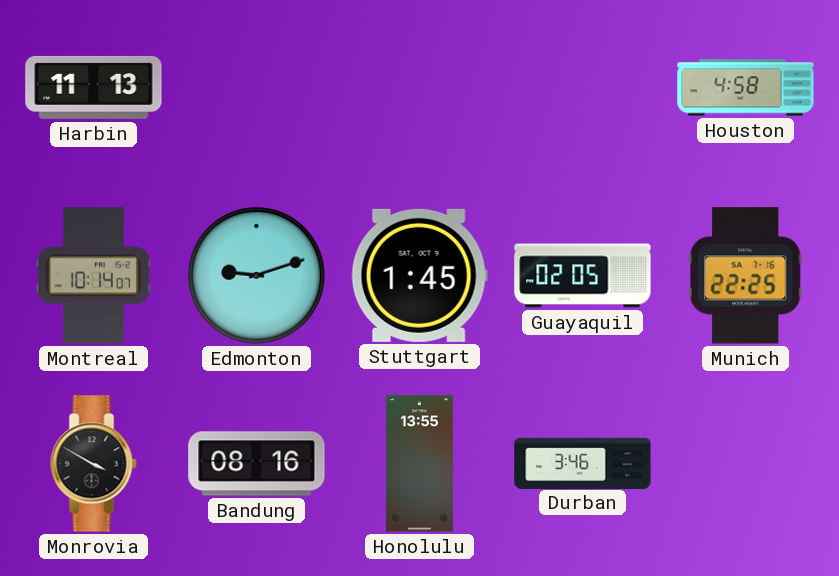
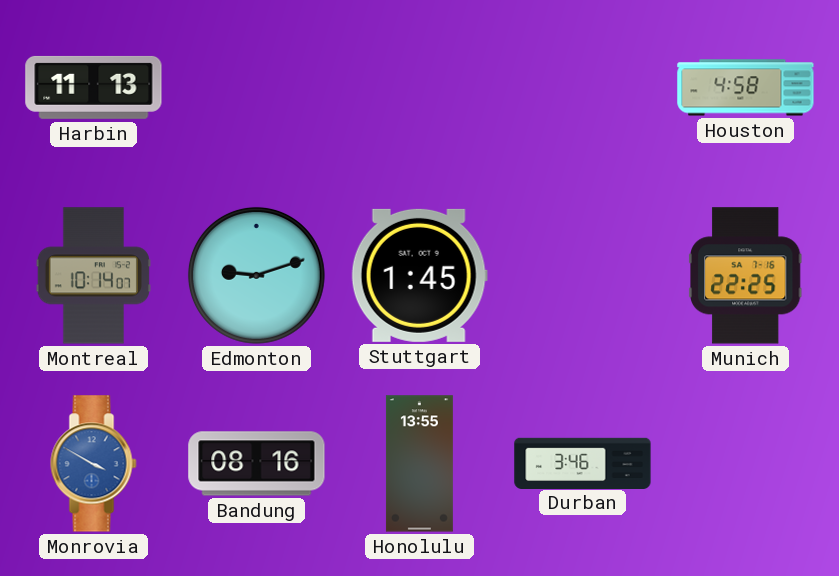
Guayaquil: 02:05 -> none
Monrovia dial: black -> blue
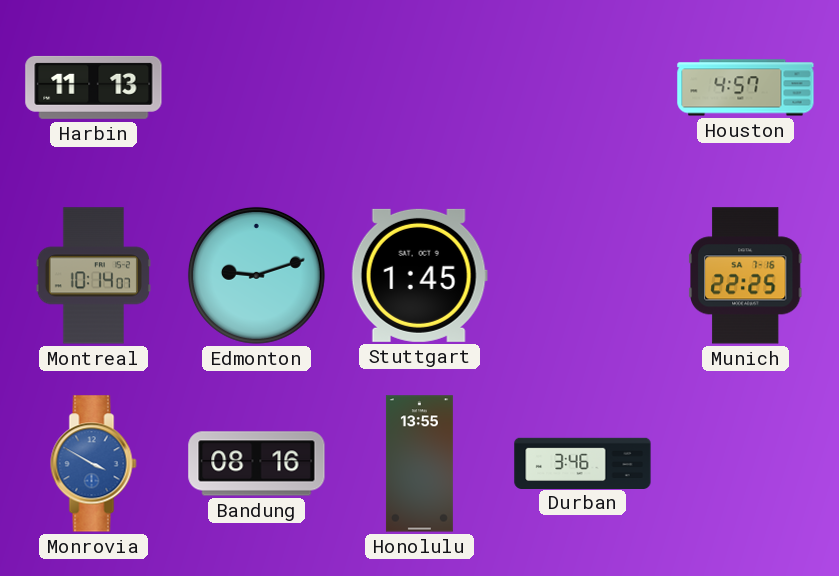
Houston: 4:58 -> 4:57
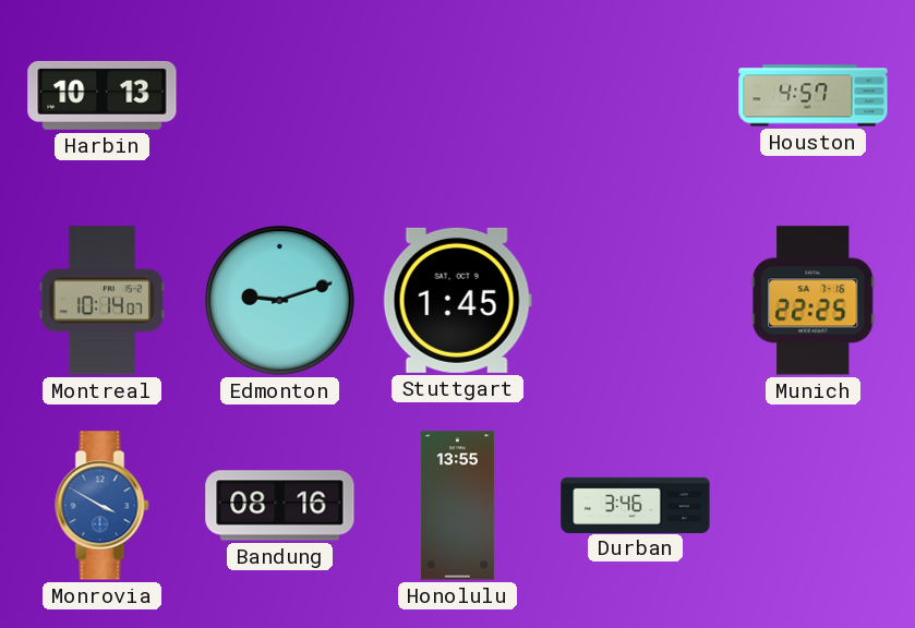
Harbin: 11:13 -> 10:13
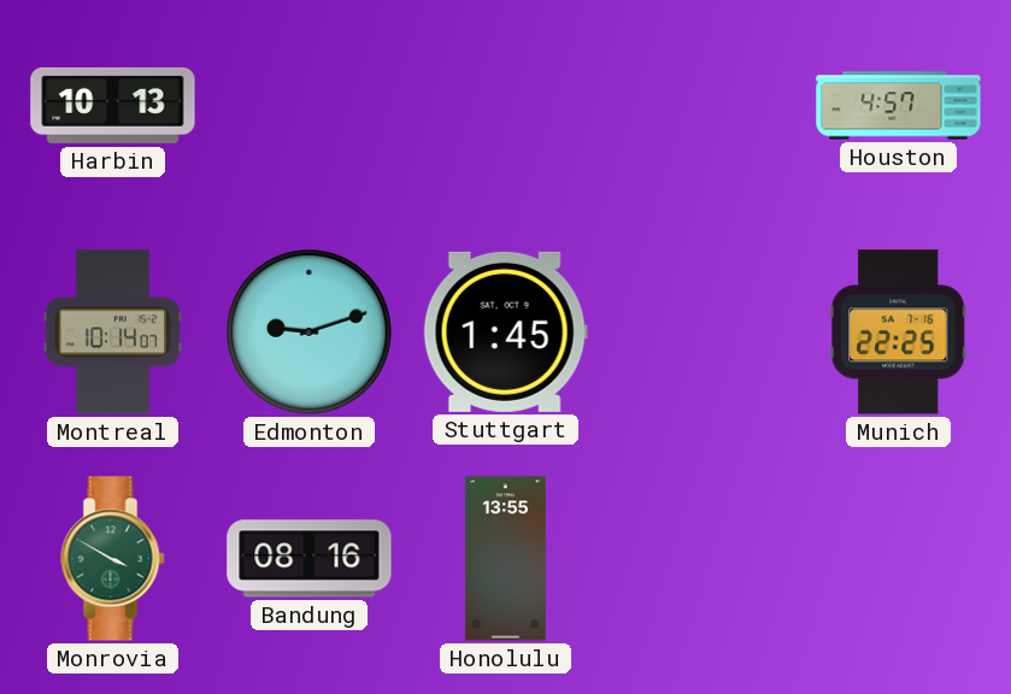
Monrovia dial: blue -> green
Durban: 3:46 -> none
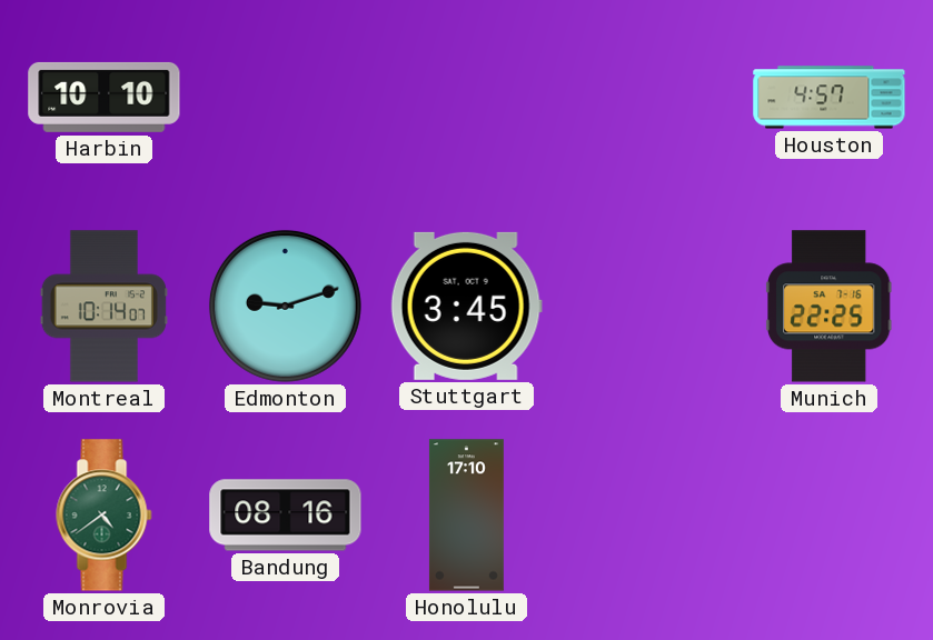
Harbin: 10:13 -> 10:10
Stuttgart: 1:45 -> 3:45
Monrovia: 3:50 -> 4:39
Honolulu: 13:55 -> 17:10
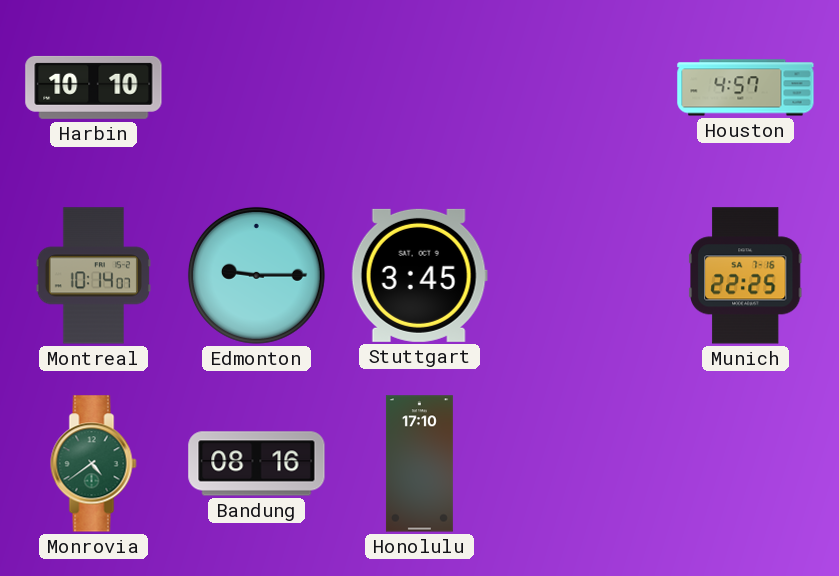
Edmonton: 9:12 -> 9:15
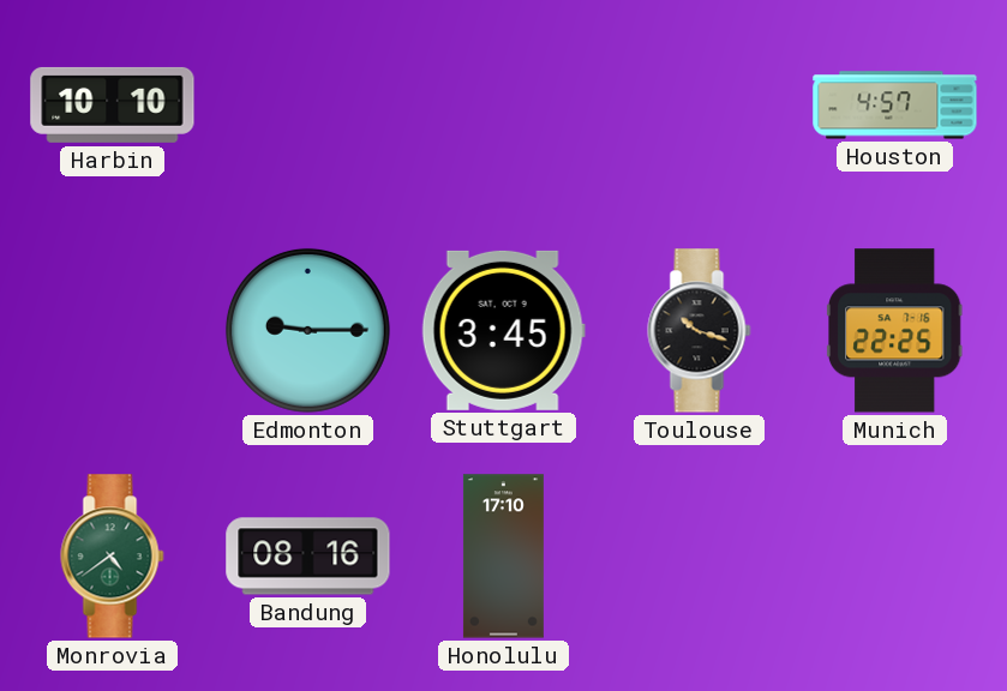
Montreal: 10:14 -> none
Toulouse: none -> 10:18
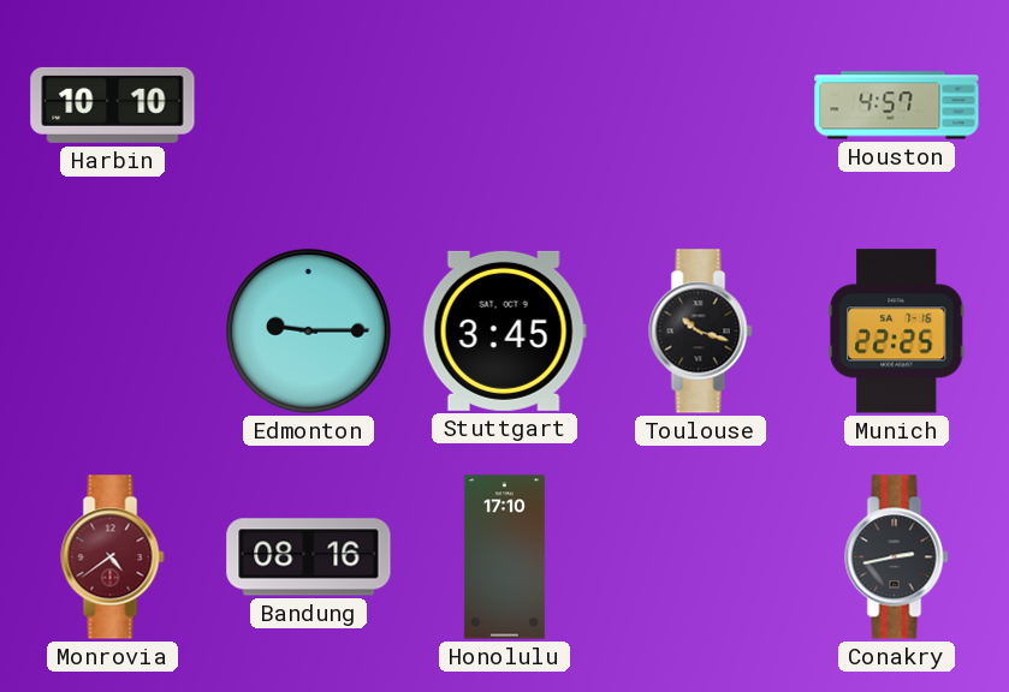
Monrovia dial: green -> burgundy
Conakry: none -> 2:43
